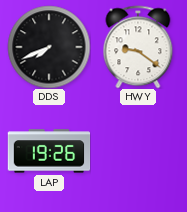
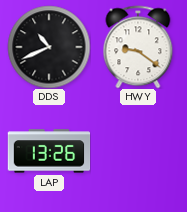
DDS: 7:41 -> 10:41
LAP: 19:26 -> 13:26
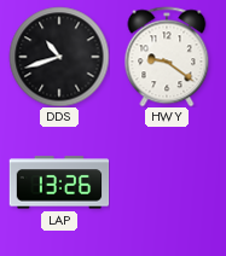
DDS: 10:41 -> 10:42
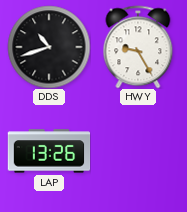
HWY: 9:21 -> 9:25
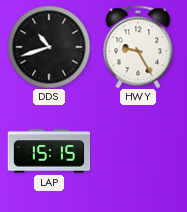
LAP: 13:26 -> 15:15
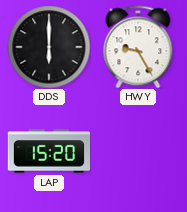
DDS: 10:42 -> 6:00
LAP: 15:15 -> 15:20
